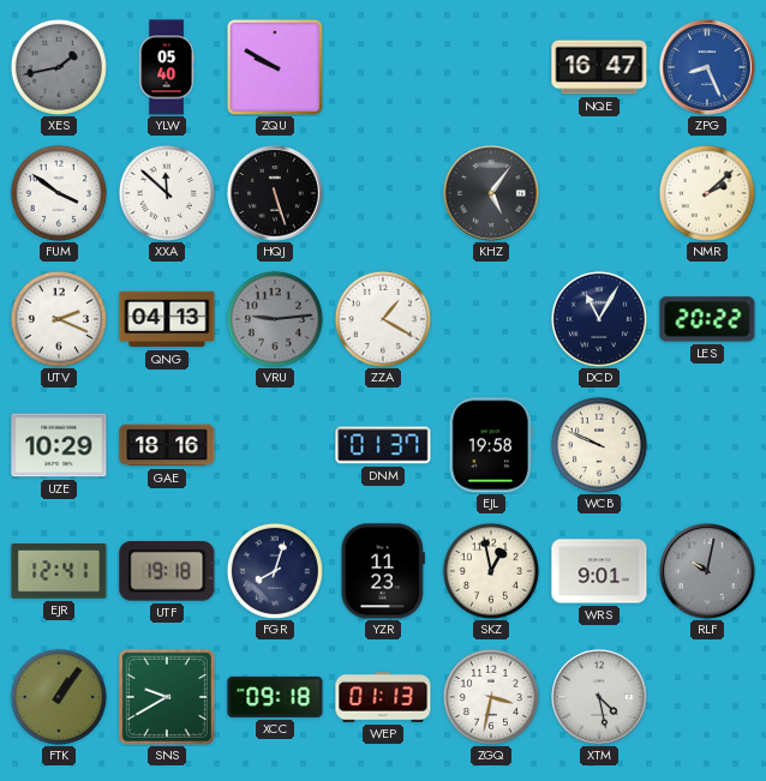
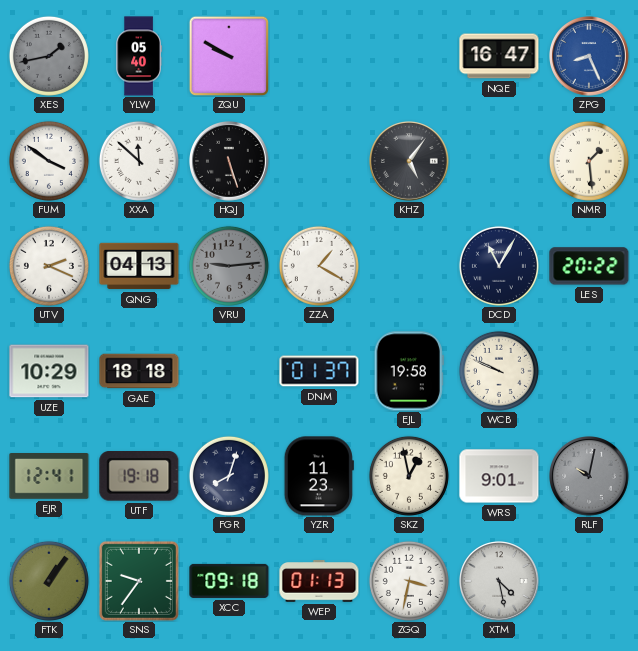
NMR: 2:08 -> 1:29
GAE: 18:16 -> 18:18
SNS: 9:40 -> 9:36
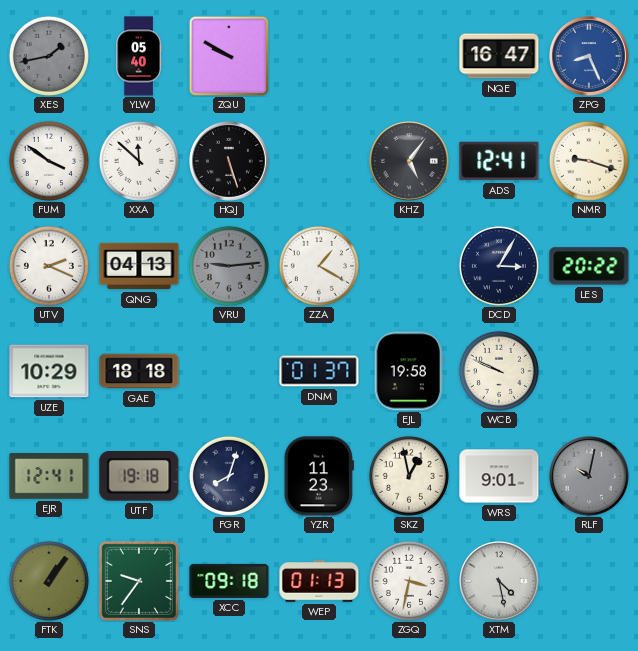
ADS: none -> 12:41
NMR: 1:29 -> 9:18
DCD: 11:05 -> 3:05
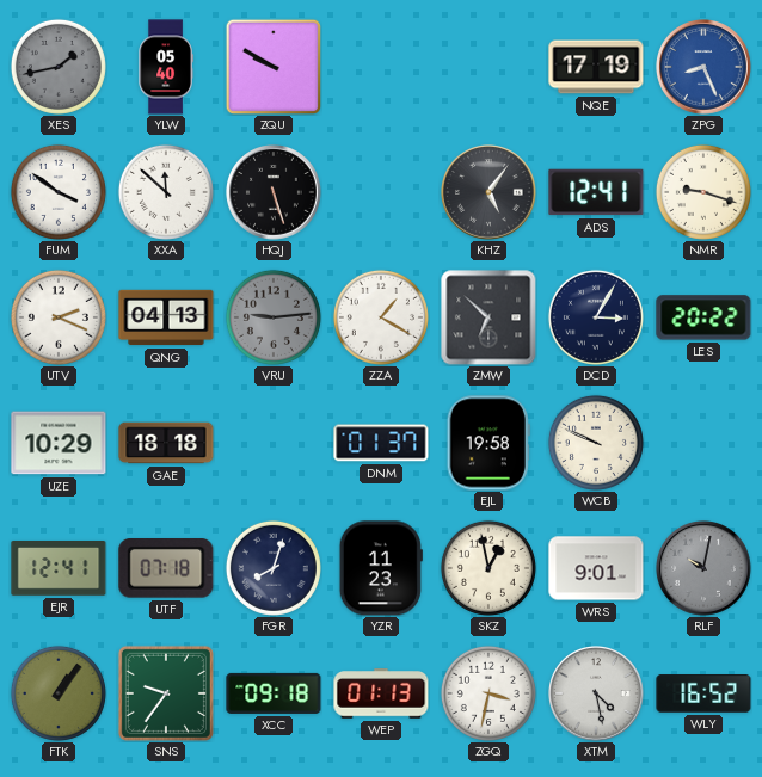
NQE: 16:47 -> 17:19
ZMW: none -> 6:52
UTF: 19:18 -> 07:18
WLY: none -> 16:52
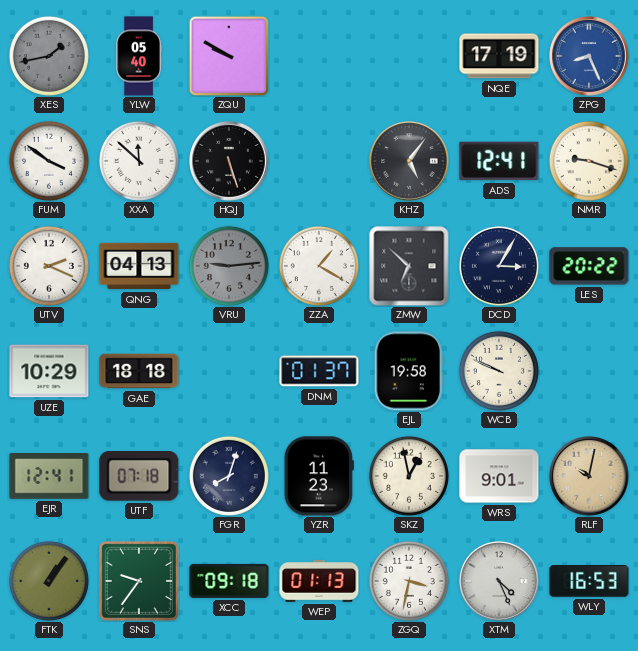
RLF dial: grey -> champagne
XTM: 4:28 -> 4:26
WLY: 16:52 -> 16:53
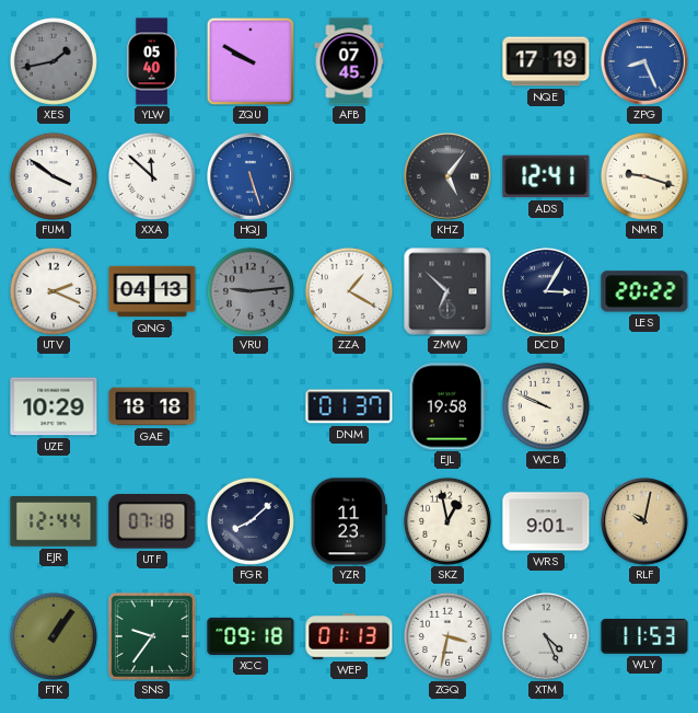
AFB: none -> 07:45
HQJ dial: black -> blue
EJR: 12:41 -> 12:44
FGR: 8:03 -> 8:08
WLY: 16:53 -> 11:53
